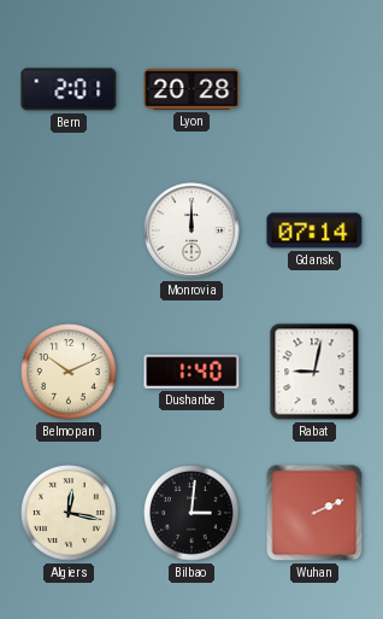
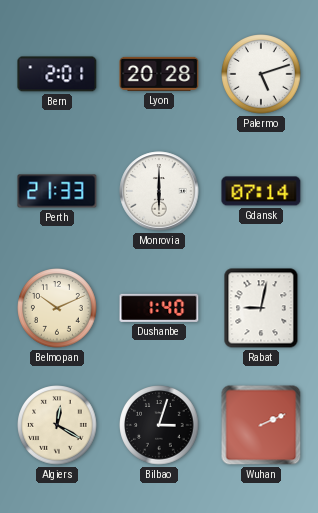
Palermo: none -> 5:12
Perth: none -> 21:33
Monrovia: 12:00 -> 6:00
Algiers: 12:17 -> 12:20
Bilbao: 3:01 -> 3:03
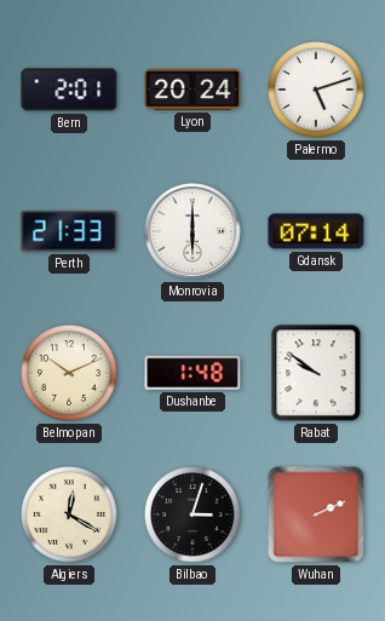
Lyon: 20:28 -> 20:24
Dushanbe: 1:40 -> 1:48
Rabat: 9:02 -> 9:51
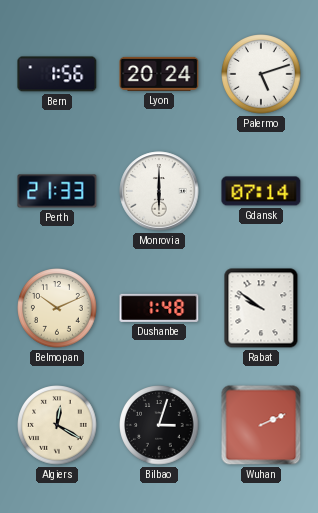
Bern: 2:01 -> 1:56
